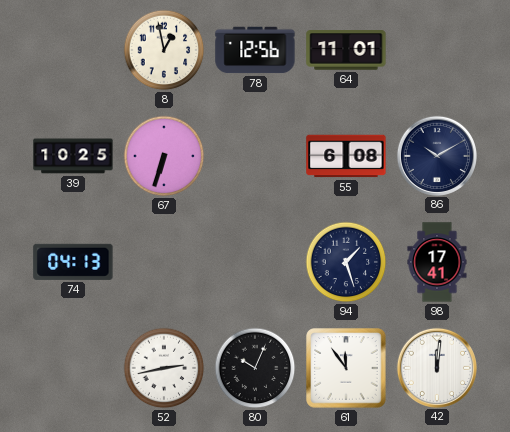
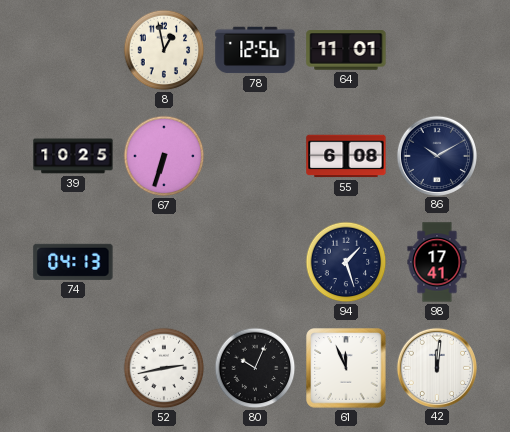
61: 11:54 -> 11:56
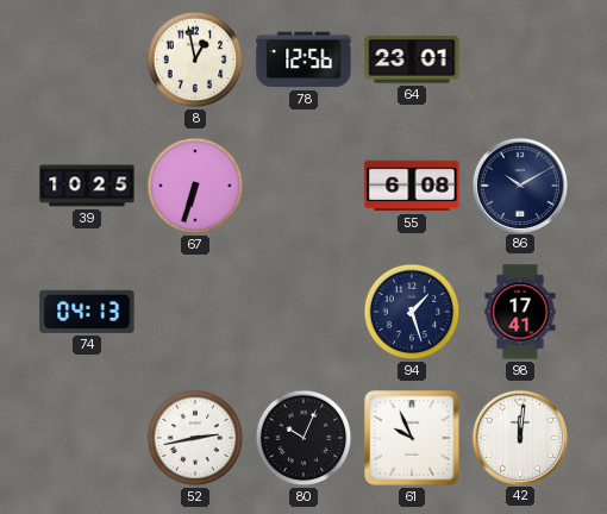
64: 11:01 -> 23:01
61: 11:56 -> 9:56
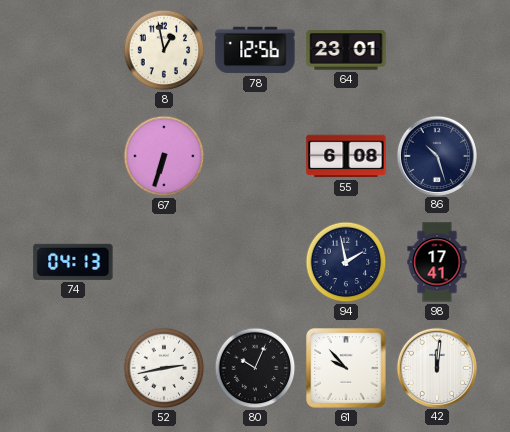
39: 10:25 -> none
86: 10:10 -> 10:27
94: 1:27 -> 1:58
61: 9:56 -> 9:53
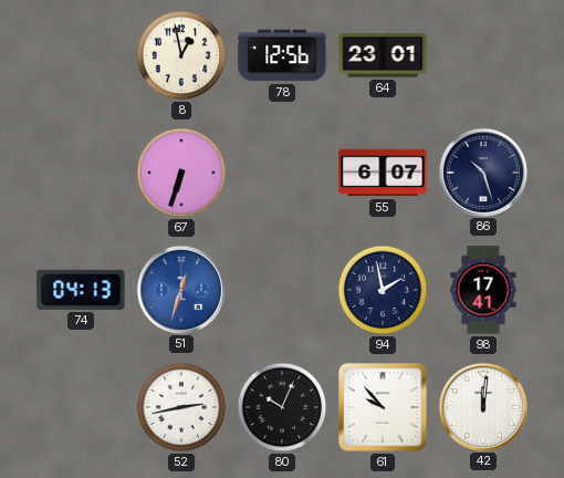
55: 6:08 -> 6:07
51: none -> 12:33
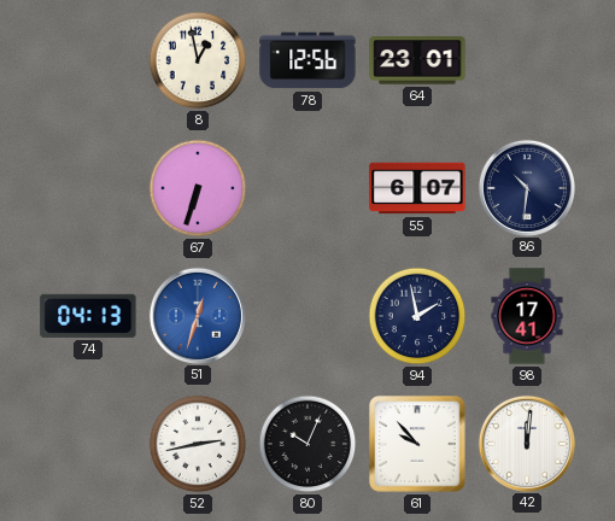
86: 10:27 -> 10:31
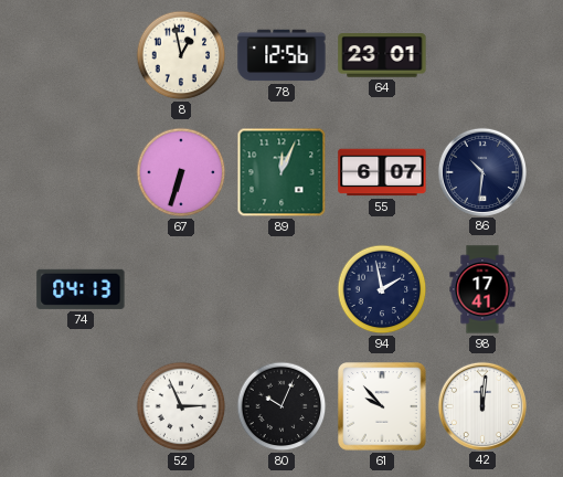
89: none -> 12:04
51: 12:33 -> none
52: 2:43 -> 2:56
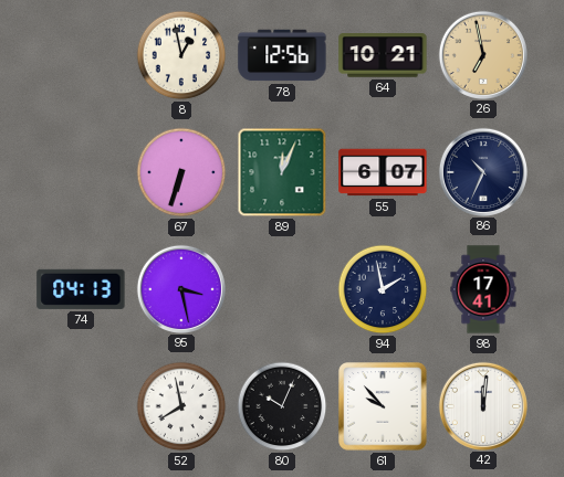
64: 23:01 -> 10:21
26: none -> 6:58
86: 10:31 -> 10:34
95: none -> 3:28
52: 2:56 -> 7:58
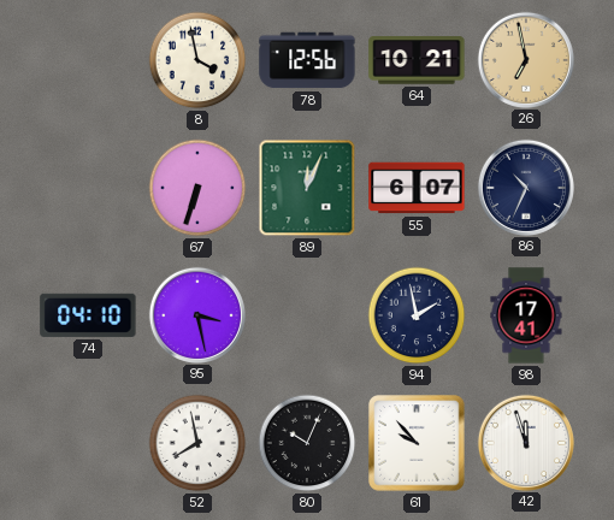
8: 12:58 -> 3:58
74: 04:13 -> 04:10
42: 12:01 -> 11:57
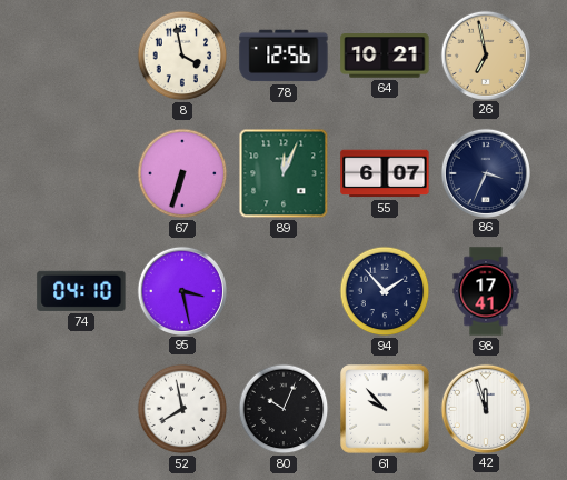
86: 10:34 -> 3:34
94: 1:58 -> 1:53
